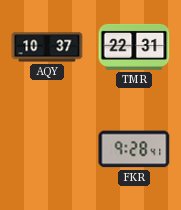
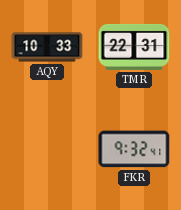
AQY: 10:37 -> 10:33
FKR: 9:28 -> 9:32
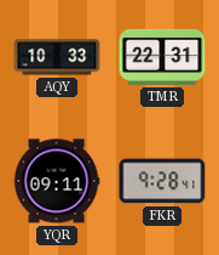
YQR: none -> 09:11
FKR: 9:32 -> 9:28
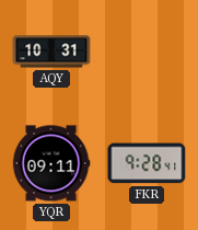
AQY: 10:33 -> 10:31
TMR: 22:31 -> none
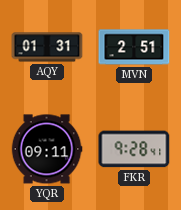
AQY: 10:31 -> 01:31
MVN: none -> 2:51
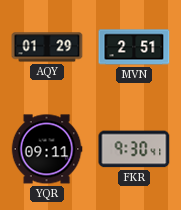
AQY: 01:31 -> 01:29
FKR: 9:28 -> 9:30
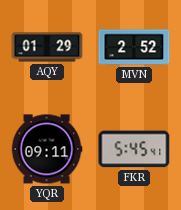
MVN: 2:51 -> 2:52
FKR: 9:30 -> 5:45
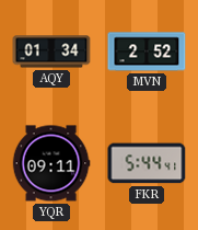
AQY: 01:29 -> 01:34
FKR: 5:45 -> 5:44
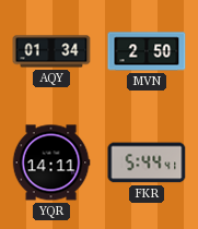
MVN: 2:52 -> 2:50
YQR: 09:11 -> 14:11
